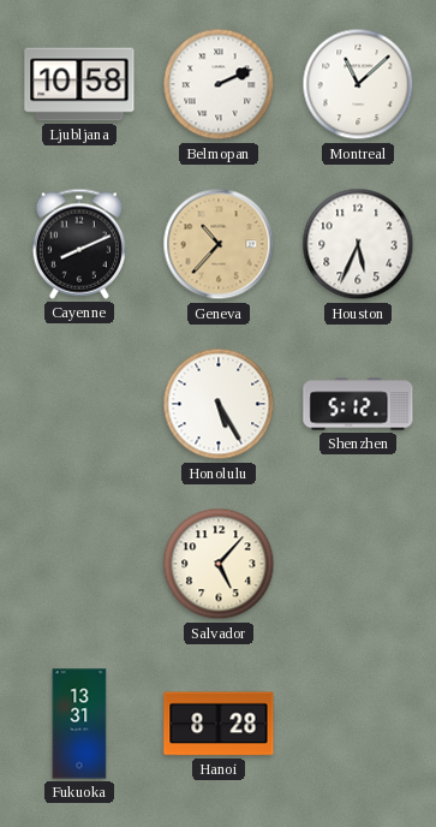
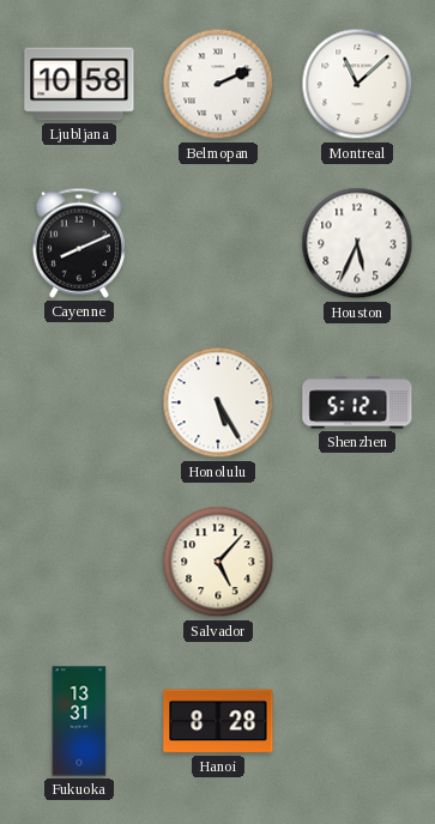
Geneva: 10:37 -> none
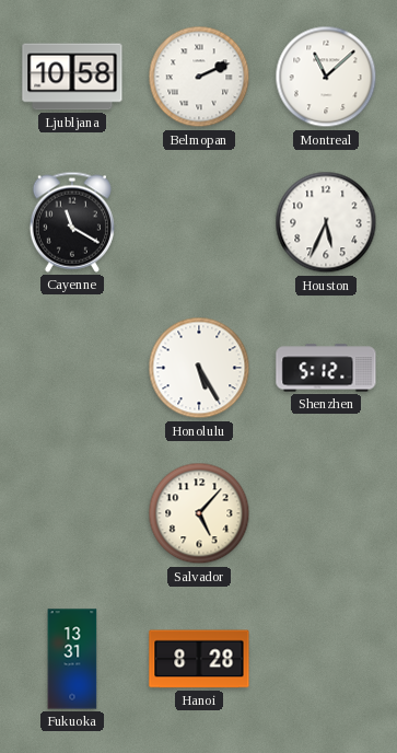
Cayenne: 8:11 -> 11:20
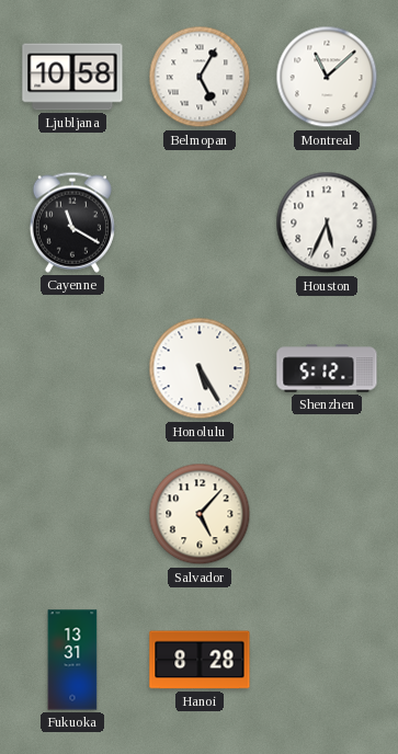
Belmopan: 2:11 -> 5:05
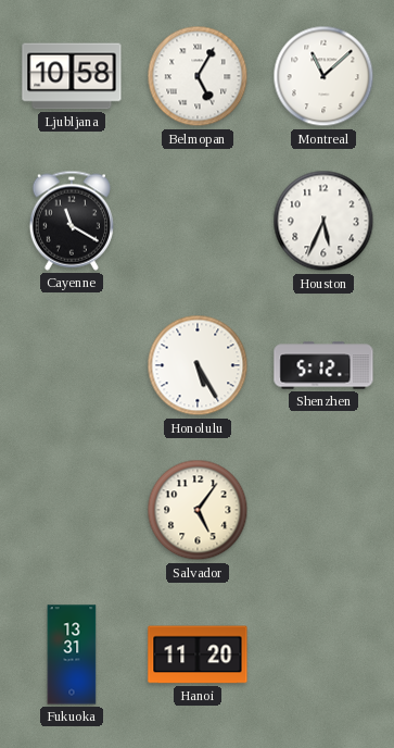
Salvador: 5:07 -> 5:06
Hanoi: 8:28 -> 11:20
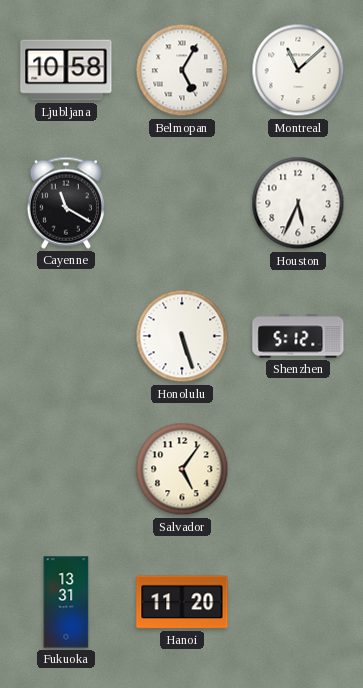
Honolulu: 5:25 -> 5:27
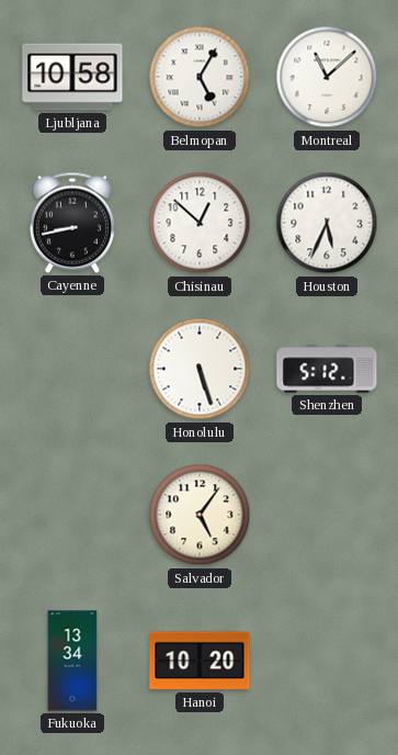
Cayenne: 11:20 -> 8:43
Chisinau: none -> 12:52
Fukuoka: 13:31 -> 13:34
Hanoi: 11:20 -> 10:20
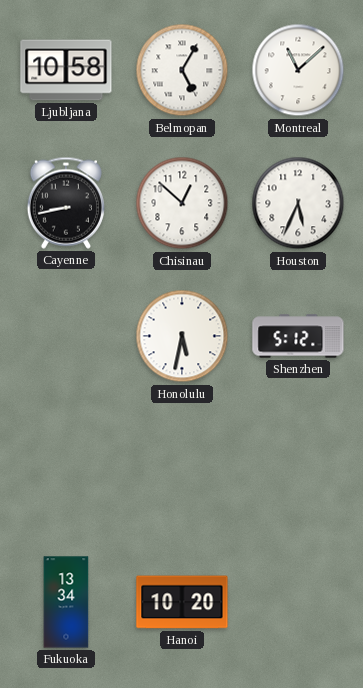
Honolulu: 5:27 -> 5:32
Salvador: 5:06 -> none
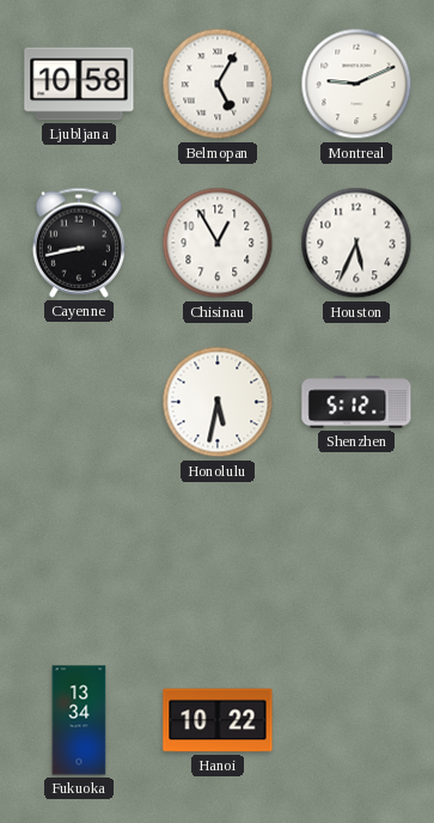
Montreal: 11:08 -> 9:11
Chisinau: 12:52 -> 12:55
Hanoi: 10:20 -> 10:22
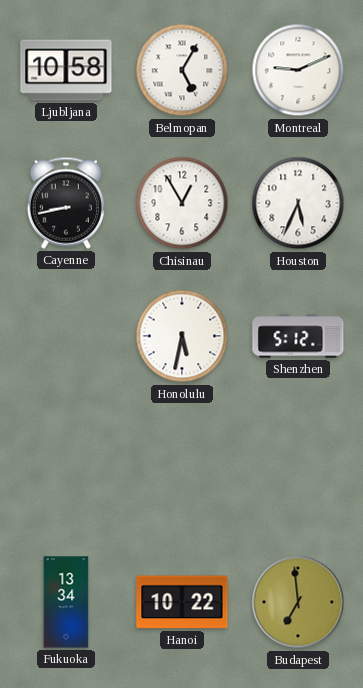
Budapest: none -> 6:59
